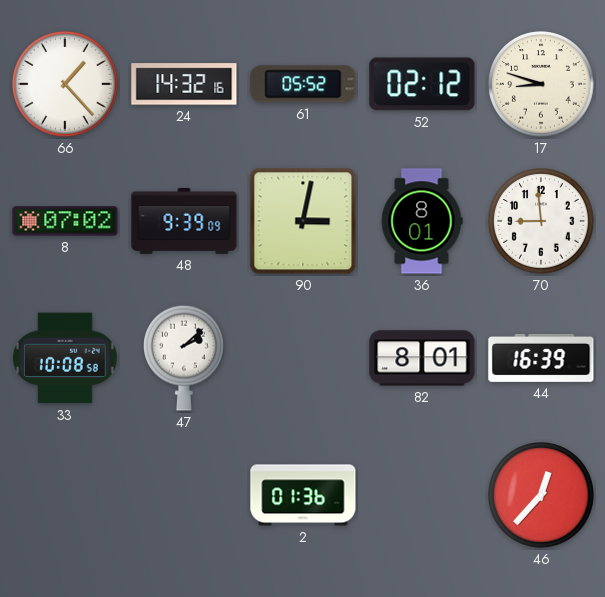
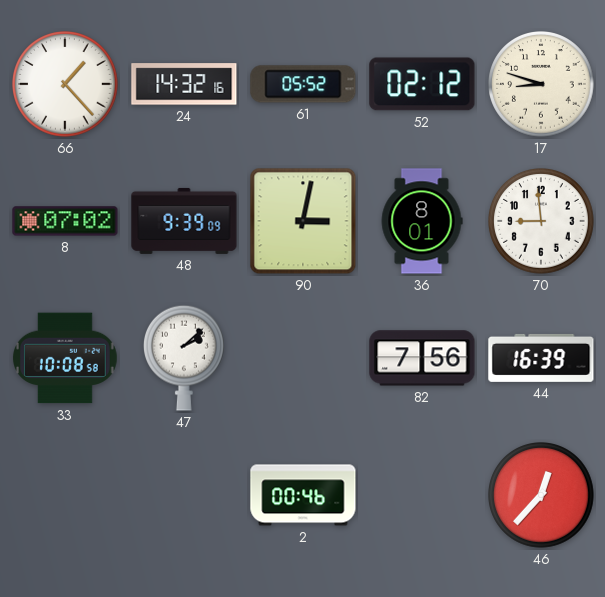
82: 8:01 -> 7:56
2: 01:36 -> 00:46
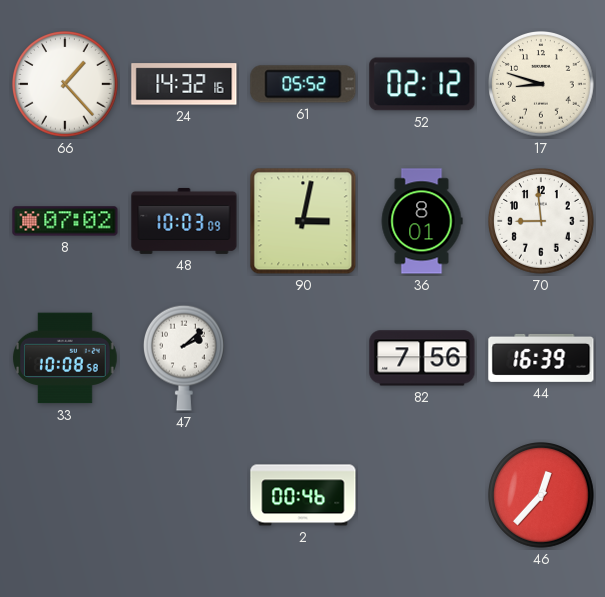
48: 9:39 -> 10:03
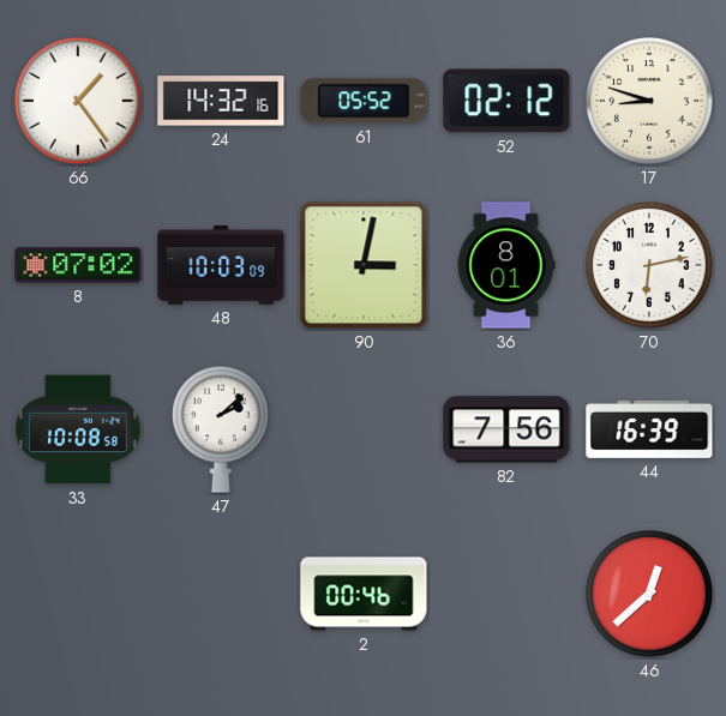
66: 1:23 -> 1:24
70: 8:59 -> 6:13
46: 12:37 -> 12:38
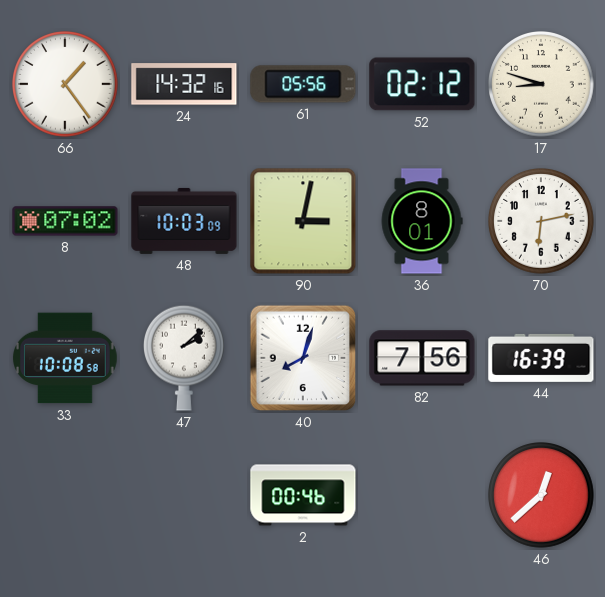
61: 05:52 -> 05:56
40: none -> 8:03
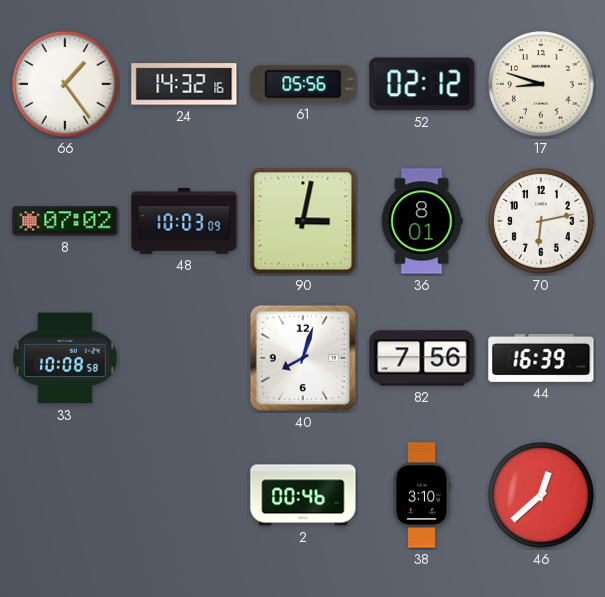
47: 2:08 -> none
38: none -> 3:10
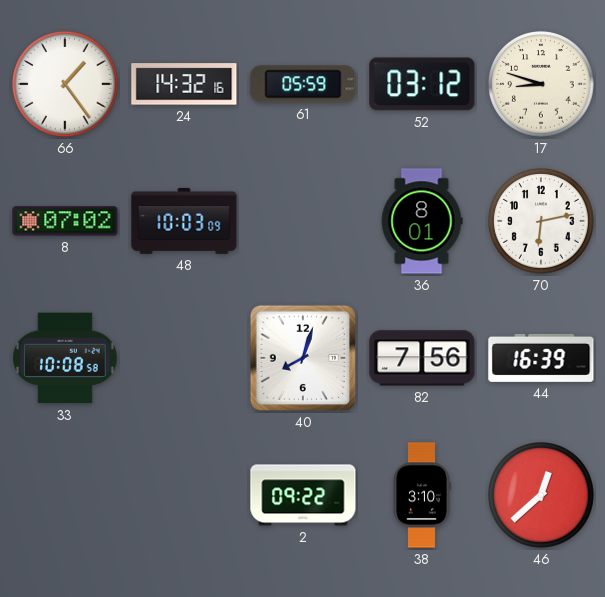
61: 05:56 -> 05:59
52: 02:12 -> 03:12
90: 3:02 -> none
2: 00:46 -> 09:22
